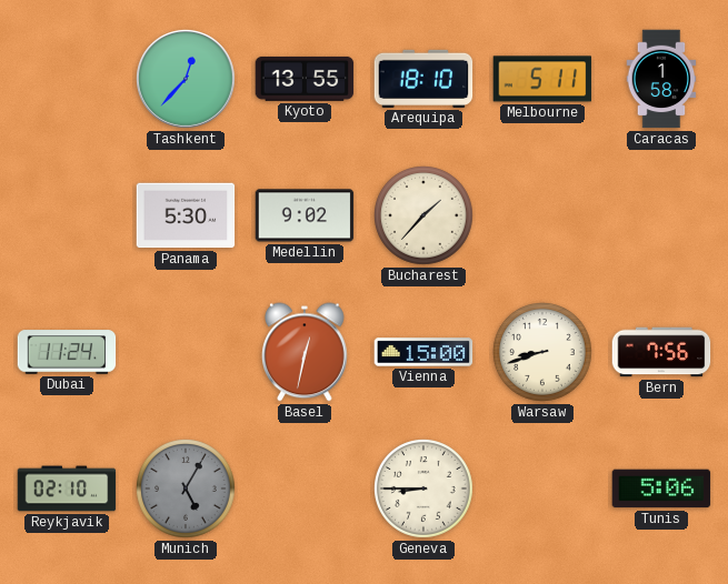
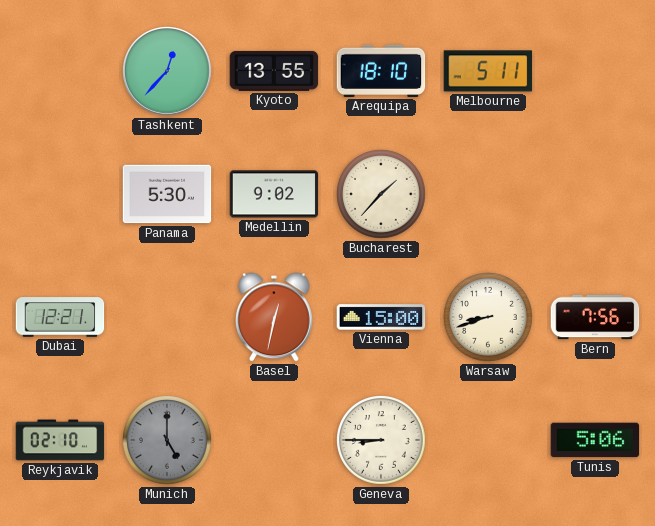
Caracas: 1:58 -> none
Dubai: 11:24 -> 12:21
Munich: 5:05 -> 5:00
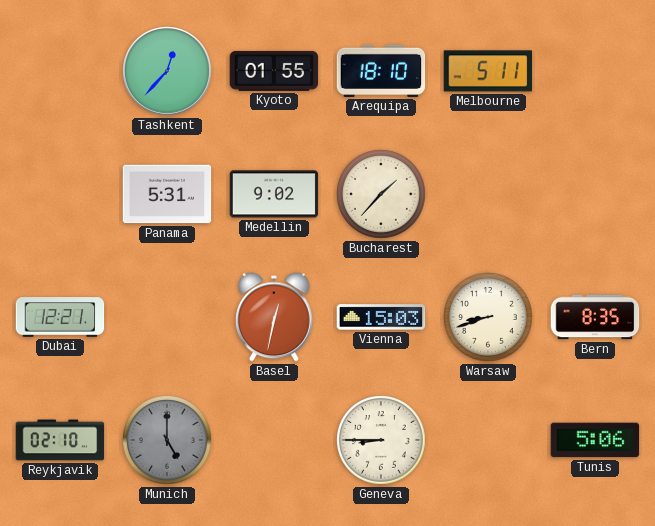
Kyoto: 13:55 -> 01:55
Panama: 5:30 -> 5:31
Vienna: 15:00 -> 15:03
Bern: 7:56 -> 8:35
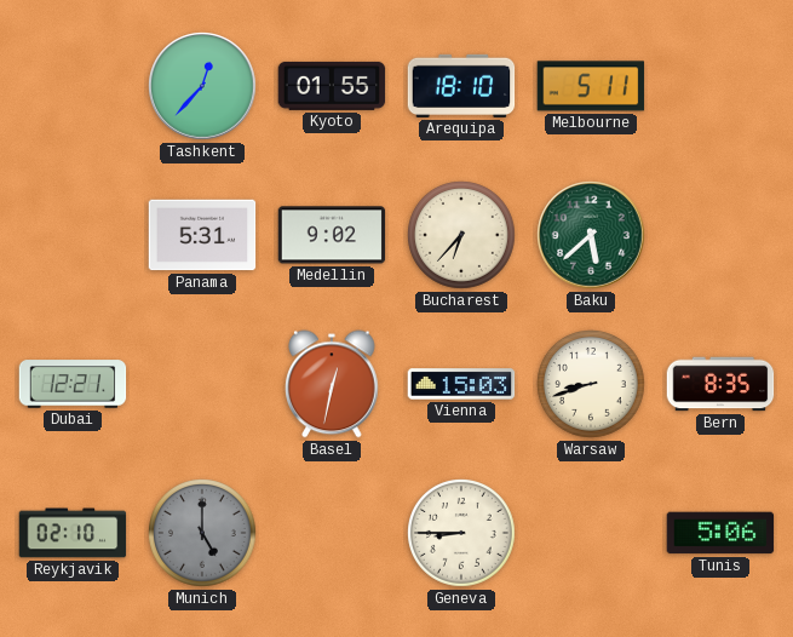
Bucharest: 1:37 -> 6:37
Baku: none -> 5:38
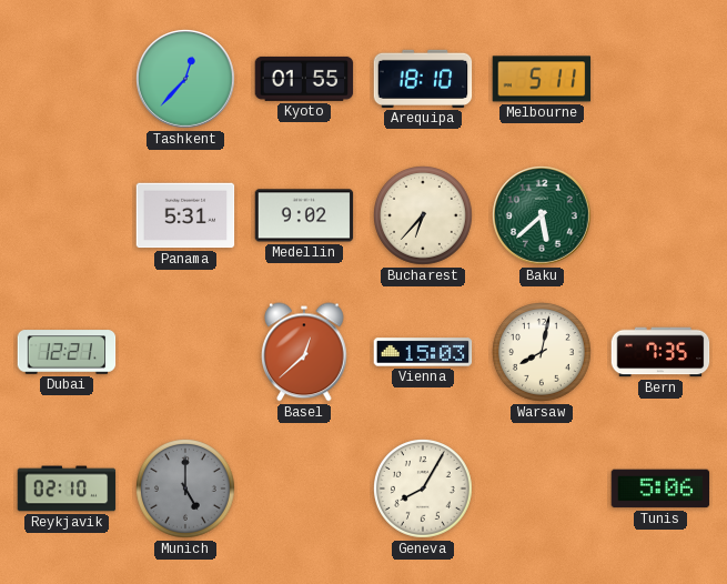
Basel: 12:32 -> 12:38
Warsaw: 8:42 -> 8:02
Bern: 8:35 -> 7:35
Geneva: 8:45 -> 8:05
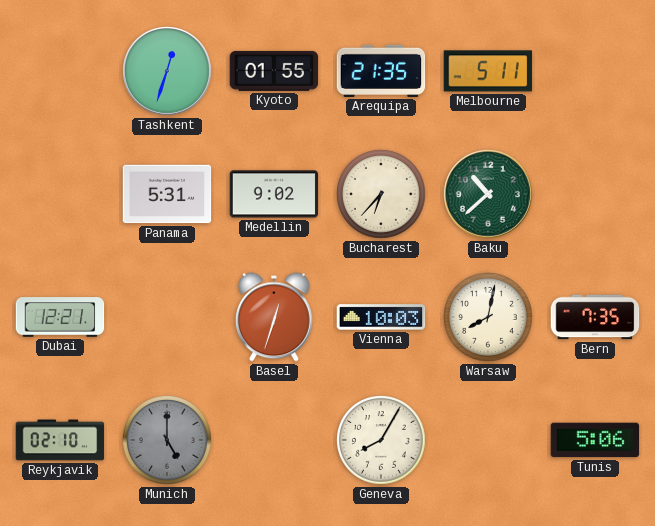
Tashkent: 12:37 -> 12:33
Arequipa: 18:10 -> 21:35
Baku: 5:38 -> 10:38
Basel: 12:38 -> 12:33
Vienna: 15:03 -> 10:03
